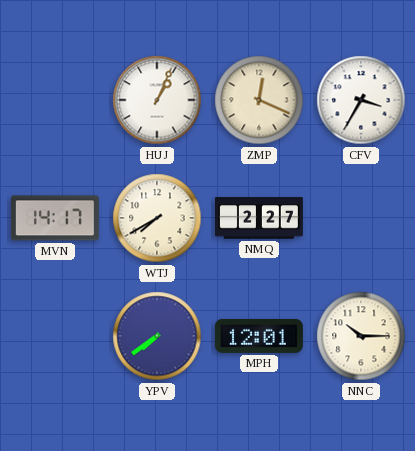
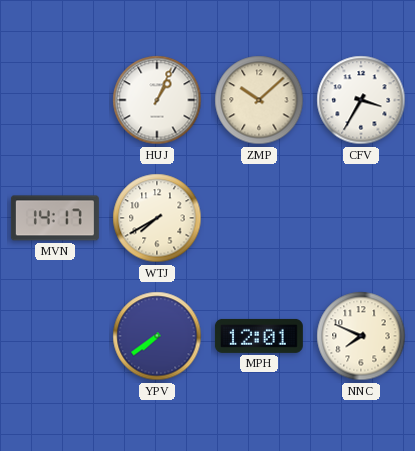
ZMP: 12:19 -> 10:08
NMQ: 2:27 -> none
NNC: 10:15 -> 7:49
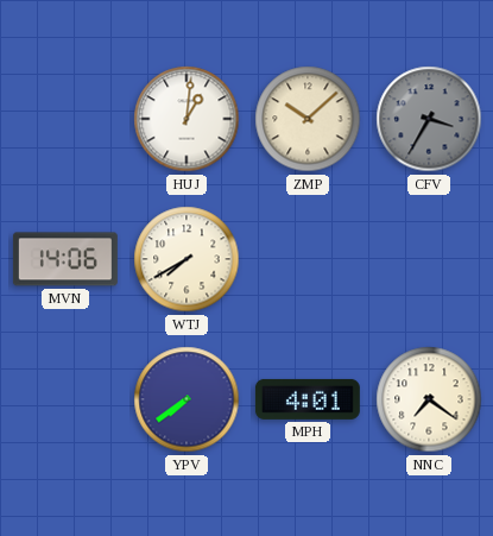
HUJ: 1:04 -> 1:01
CFV dial: white -> grey
MVN: 14:17 -> 14:06
MPH: 12:01 -> 4:01
NNC: 7:49 -> 7:21
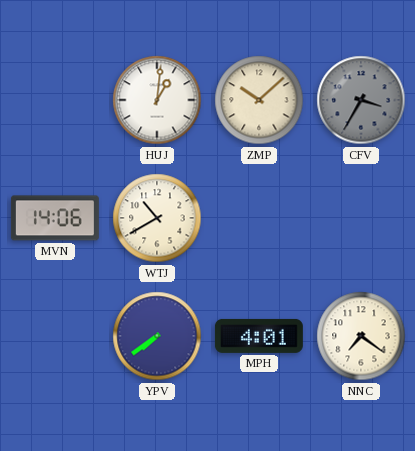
WTJ: 7:40 -> 10:40
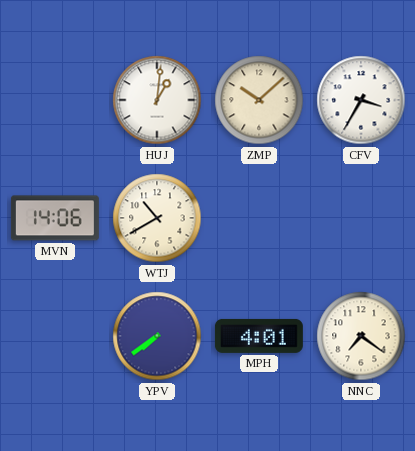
CFV dial: grey -> white
